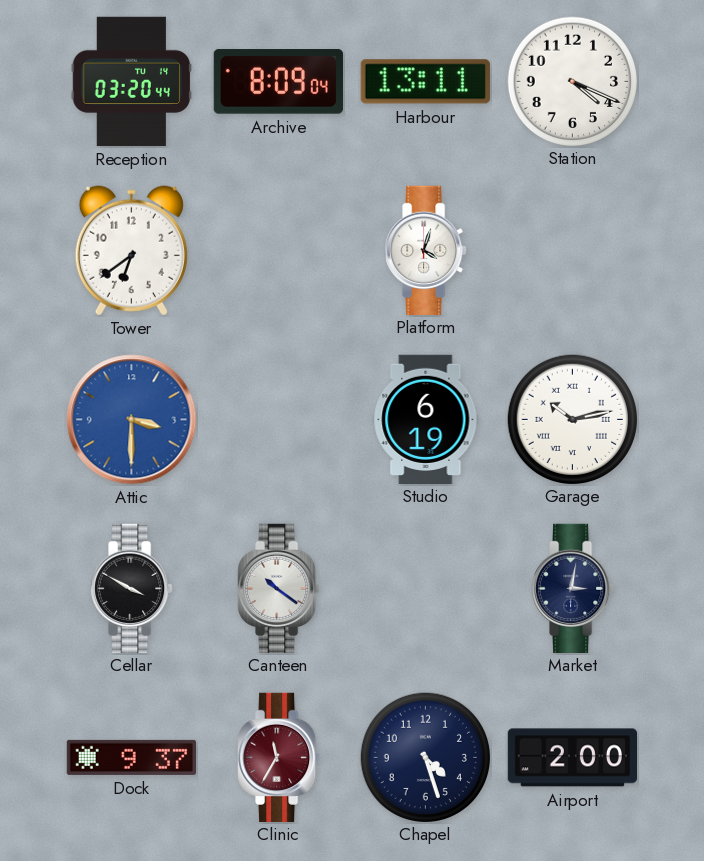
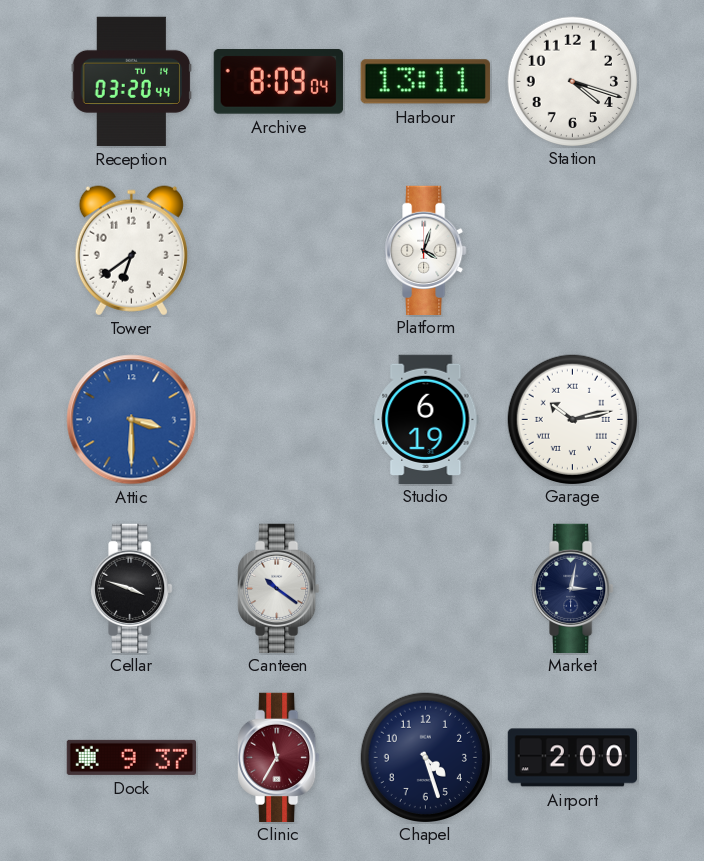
Station: 4:19 -> 4:18
Cellar: 3:50 -> 3:48
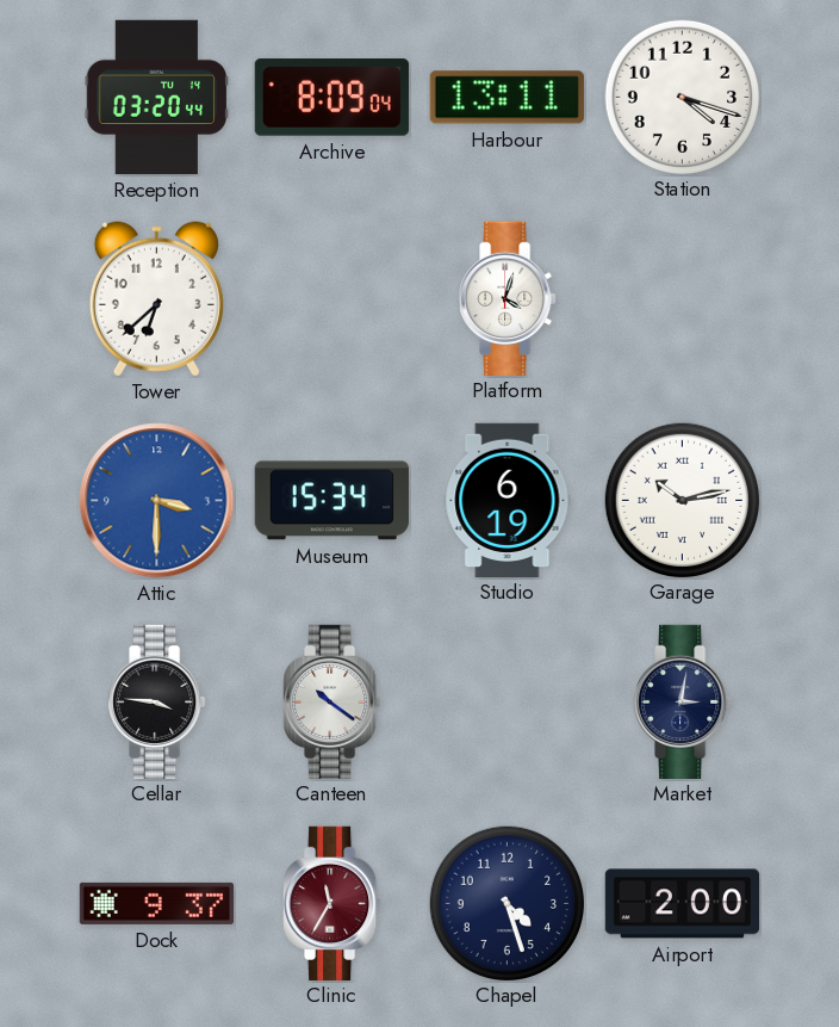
Tower: 6:39 -> 6:38
Museum: none -> 15:34
Cellar: 3:48 -> 3:46
